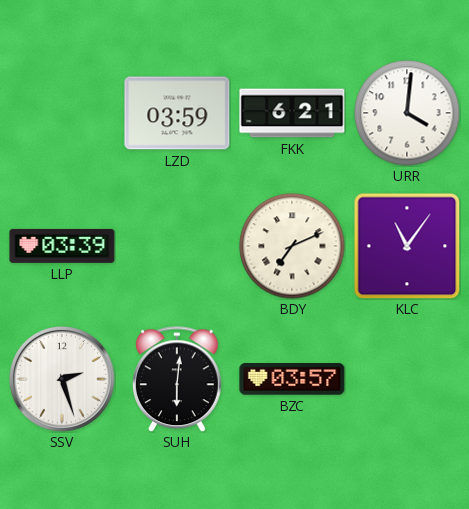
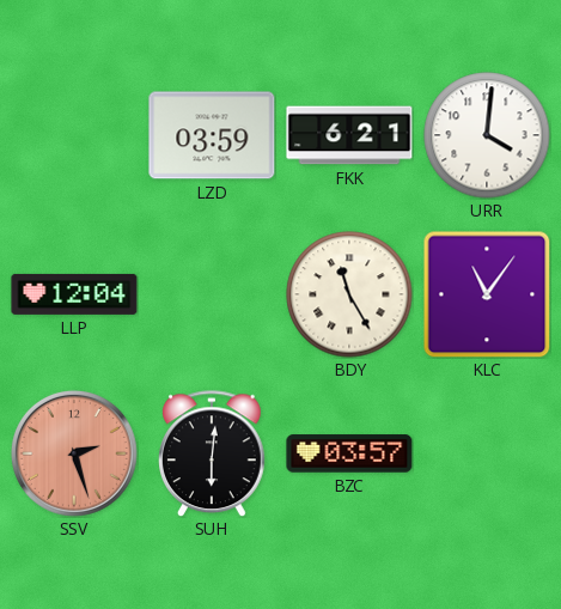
LLP: 03:39 -> 12:04
BDY: 7:11 -> 11:25
SSV dial: white -> salmon
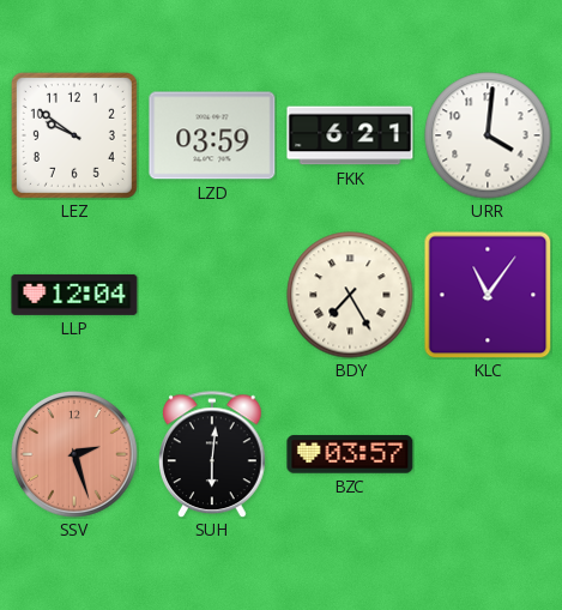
LEZ: none -> 9:51
BDY: 11:25 -> 7:25
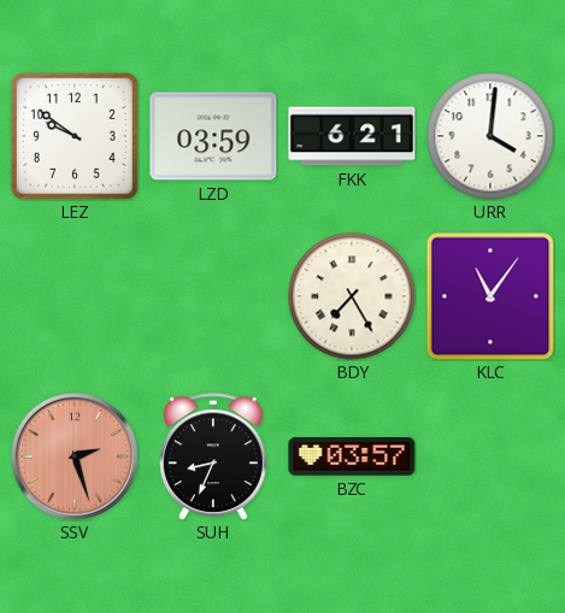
LLP: 12:04 -> none
SUH: 6:01 -> 8:34
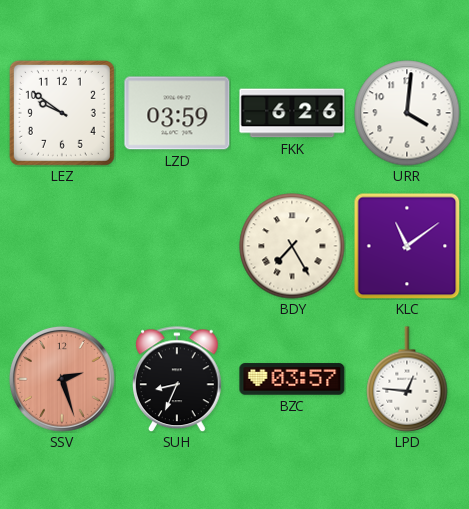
FKK: 6:21 -> 6:26
KLC: 11:06 -> 11:09
LPD: none -> 12:46
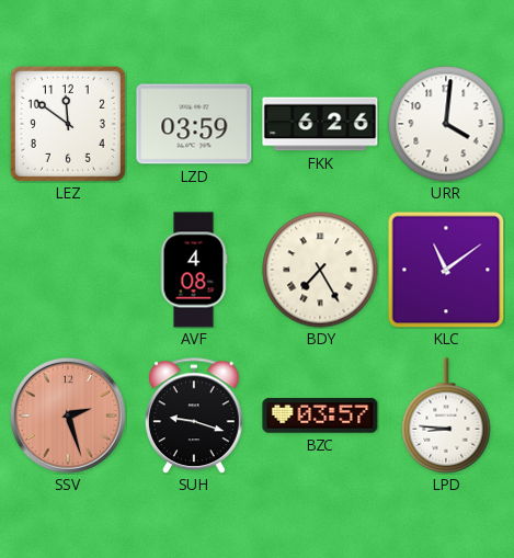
LEZ: 9:51 -> 11:51
AVF: none -> 4:08
SUH: 8:34 -> 9:18
LPD: 12:46 -> 8:46
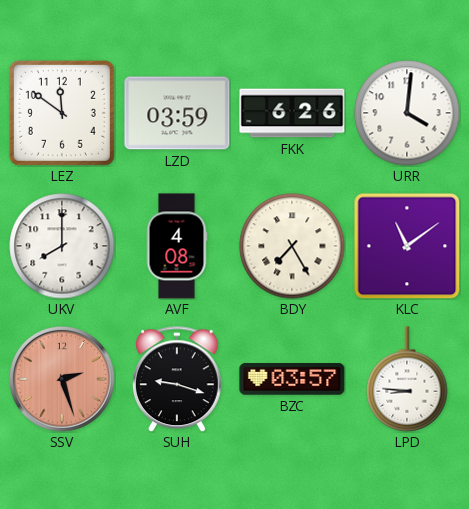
UKV: none -> 8:00
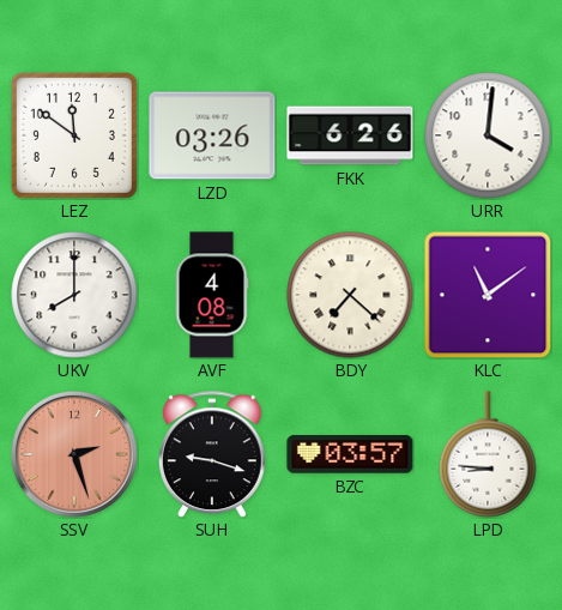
LZD: 03:59 -> 03:26
BDY: 7:25 -> 7:22
